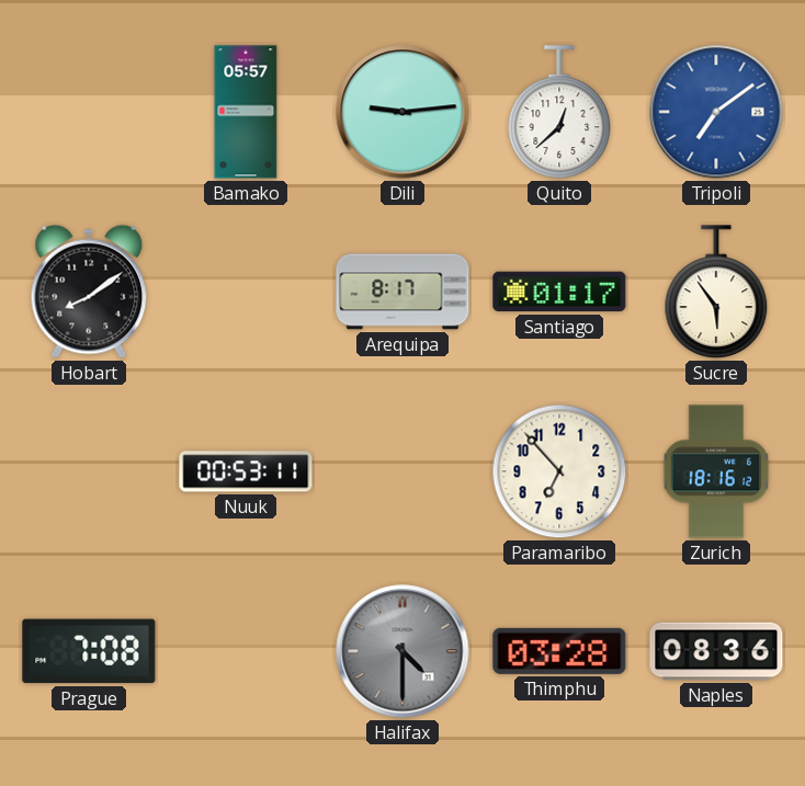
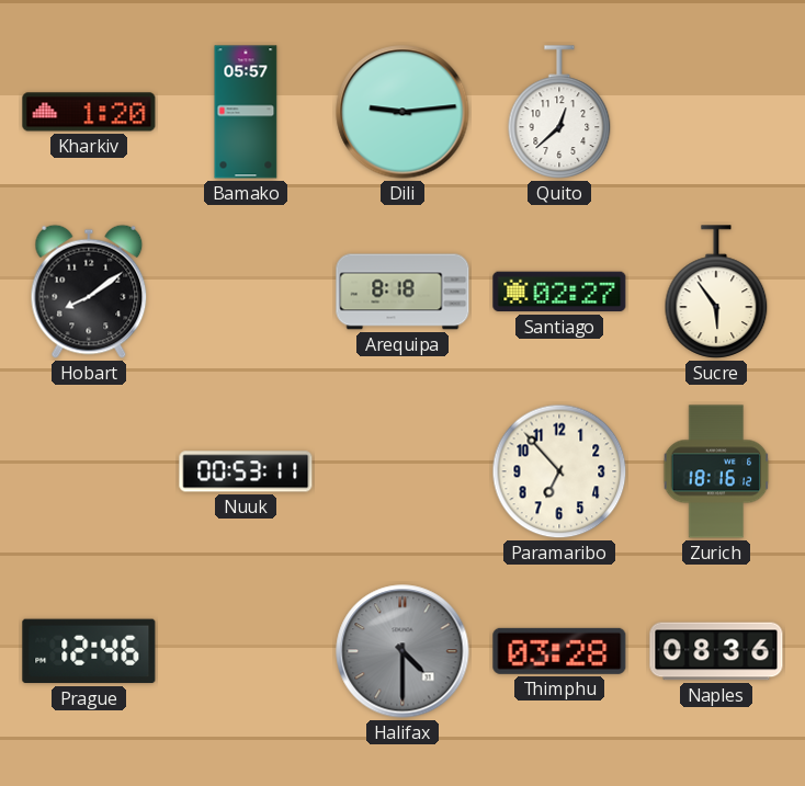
Kharkiv: none -> 1:20
Tripoli: 7:09 -> none
Arequipa: 8:17 -> 8:18
Santiago: 01:17 -> 02:27
Prague: 7:08 -> 12:46
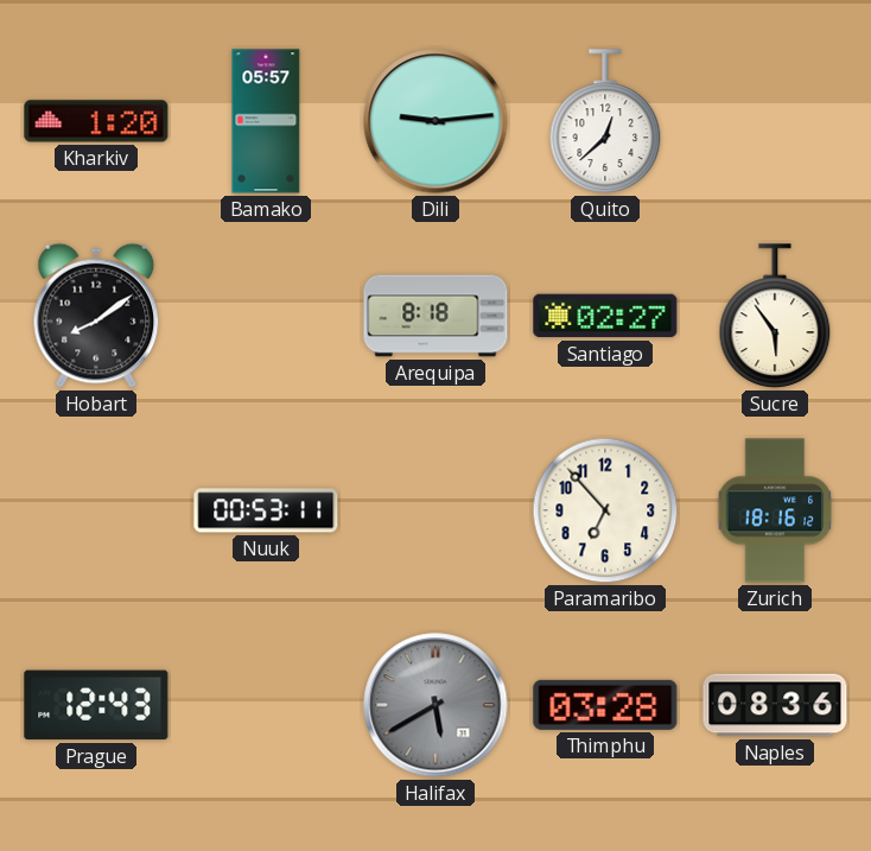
Prague: 12:46 -> 12:43
Halifax: 4:30 -> 5:40
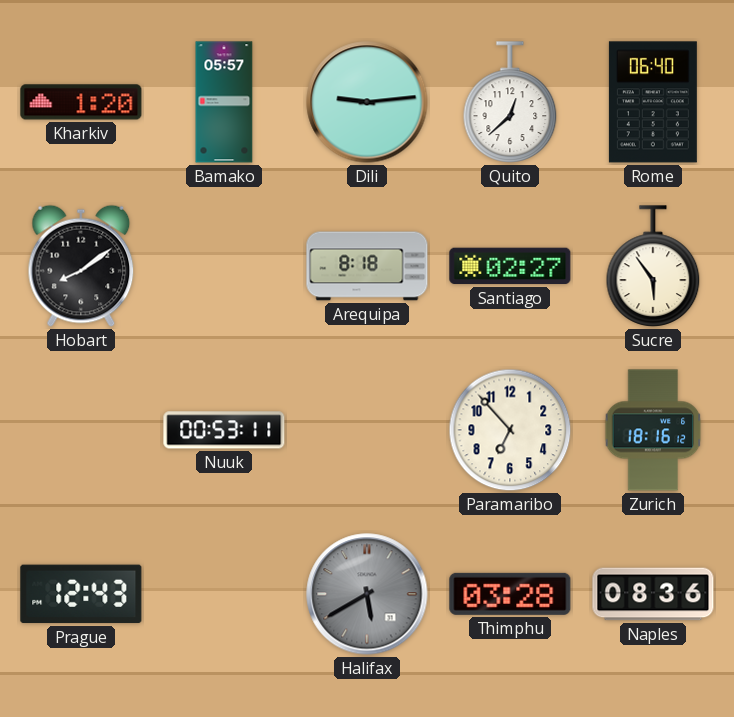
Rome: none -> 06:40
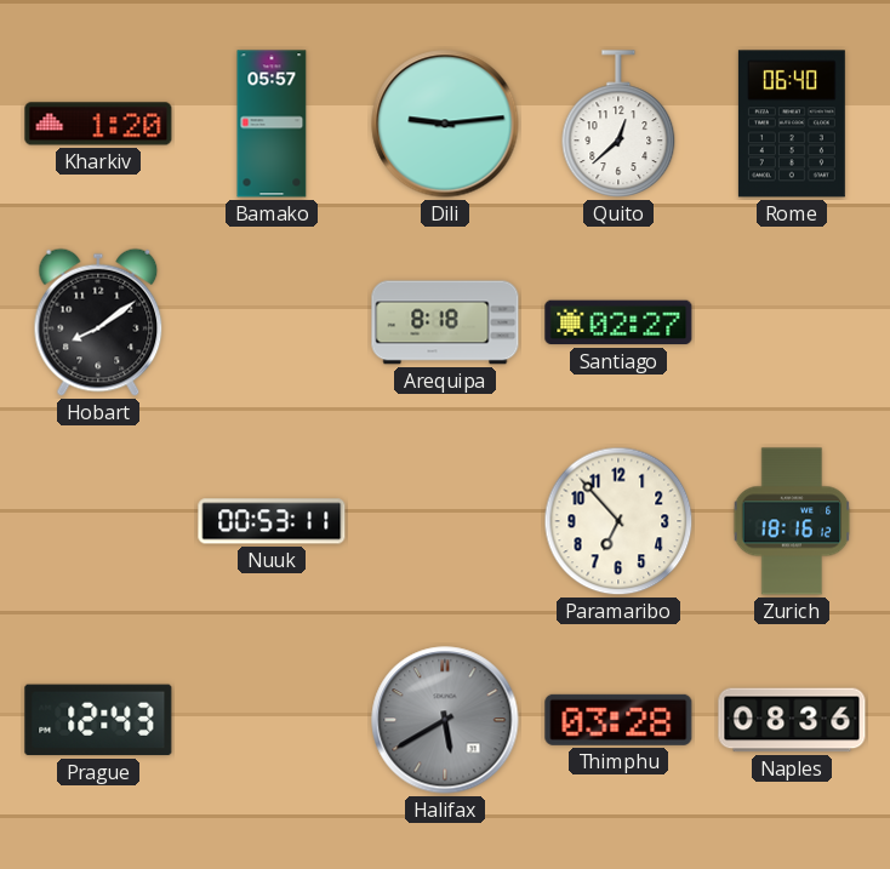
Sucre: 5:54 -> none
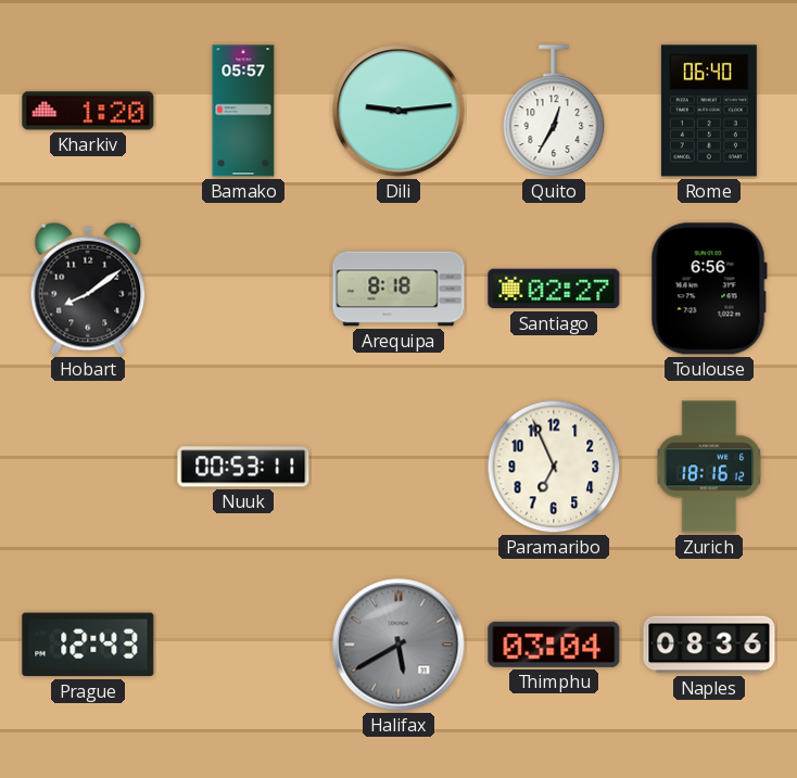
Quito: 12:38 -> 12:35
Toulouse: none -> 6:56
Paramaribo: 6:53 -> 6:56
Thimphu: 03:28 -> 03:04
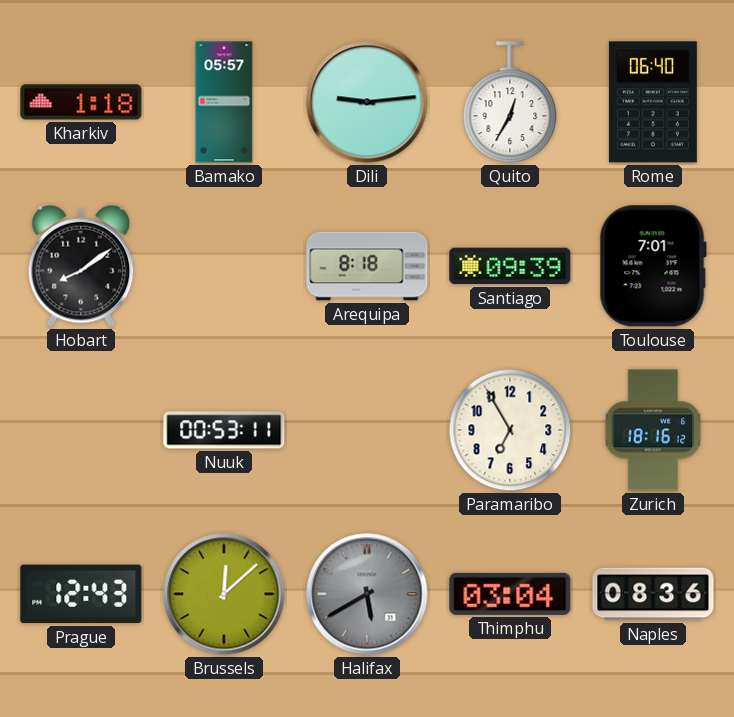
Kharkiv: 1:20 -> 1:18
Santiago: 02:27 -> 09:39
Toulouse: 6:56 -> 7:01
Paramaribo: 6:56 -> 6:55
Brussels: none -> 12:08
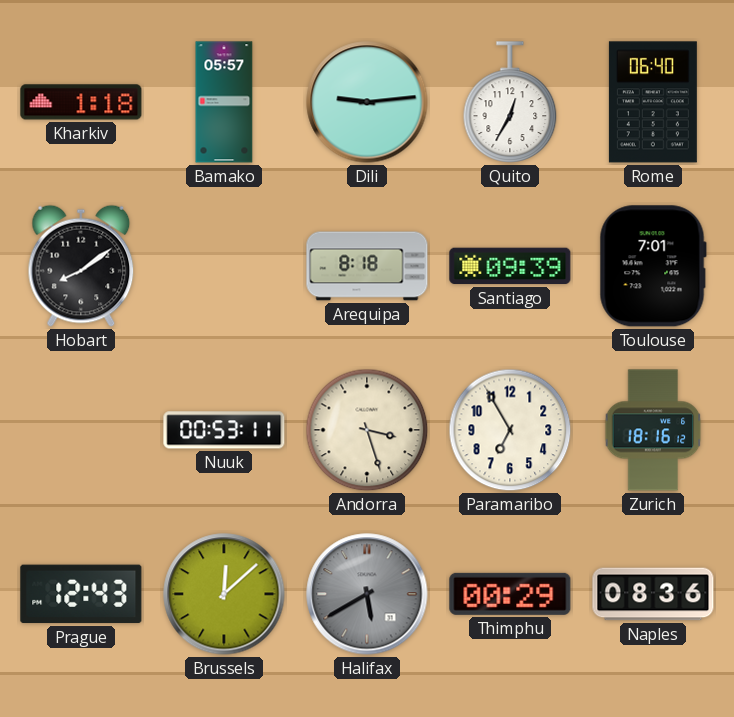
Andorra: none -> 3:27
Thimphu: 03:04 -> 00:29
